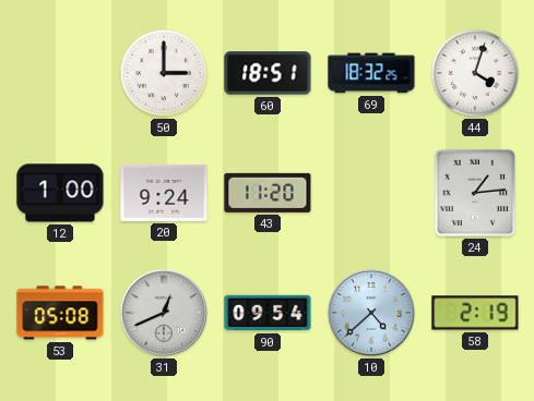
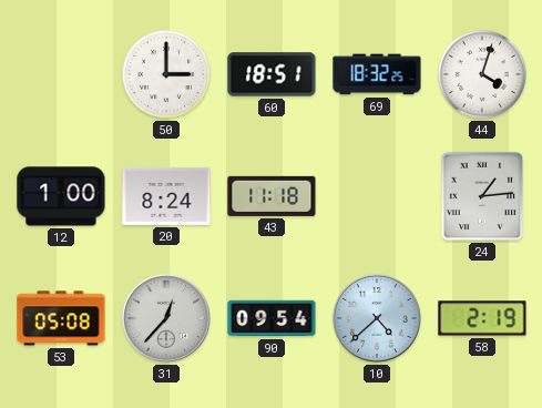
20: 9:24 -> 8:24
43: 11:20 -> 11:18
31: 12:41 -> 12:37
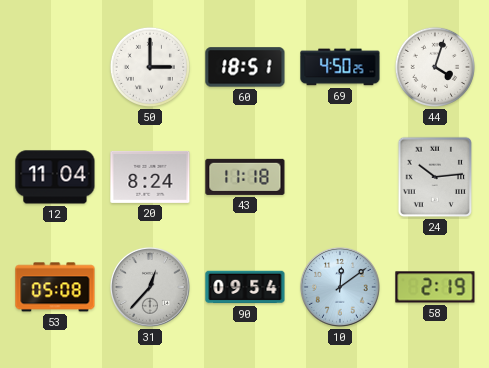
69: 18:32 -> 4:50
12: 1:00 -> 11:04
24: 1:14 -> 10:14
10: 4:38 -> 12:09
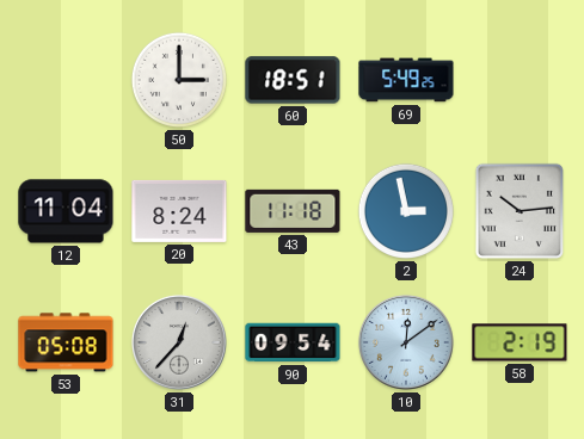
69: 4:50 -> 5:49
44: 4:03 -> none
2: none -> 2:58
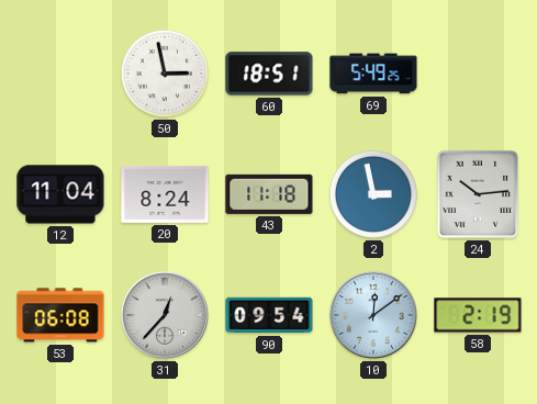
50: 3:00 -> 2:58
53: 05:08 -> 06:08
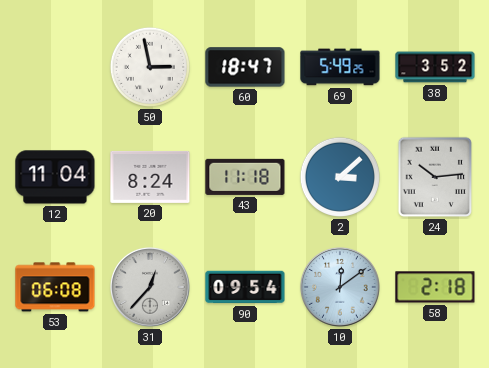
60: 18:51 -> 18:47
38: none -> 3:52
2: 2:58 -> 3:08
58: 2:19 -> 2:18
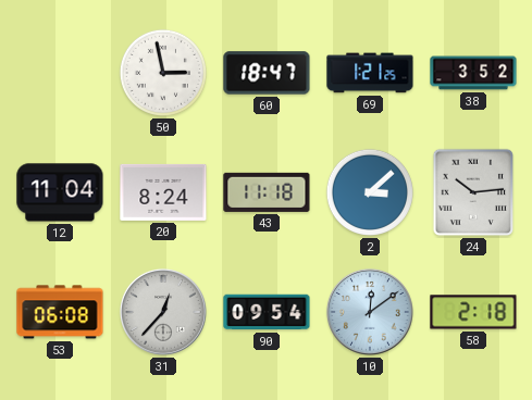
69: 5:49 -> 1:21
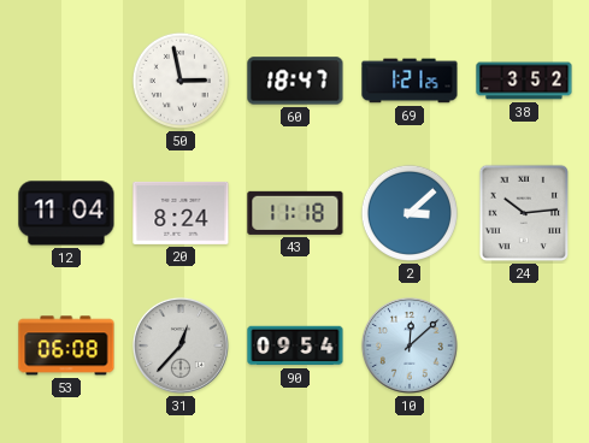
10: 12:09 -> 12:08
58: 2:18 -> none
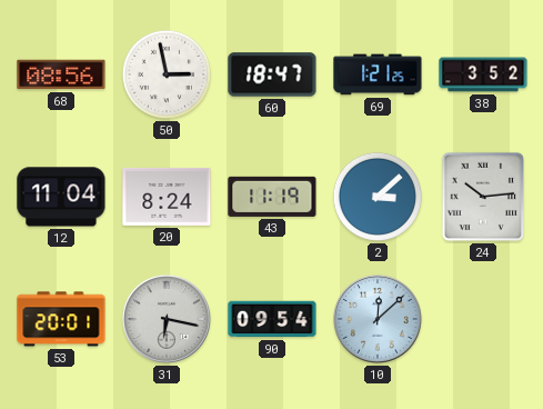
68: none -> 08:56
43: 11:18 -> 11:19
53: 06:08 -> 20:01
31: 12:37 -> 6:17
